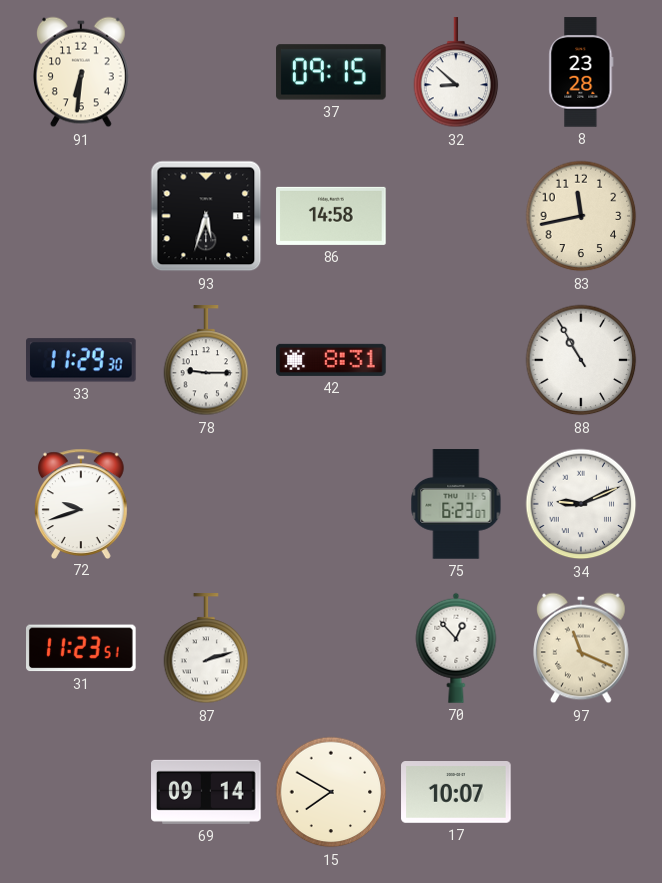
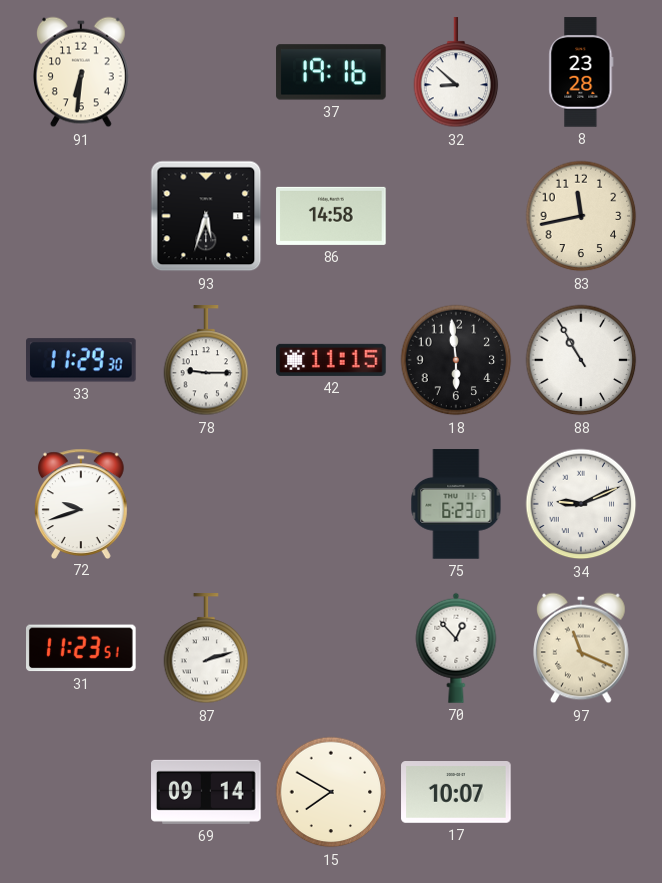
37: 09:15 -> 19:16
42: 8:31 -> 11:15
18: none -> 5:59
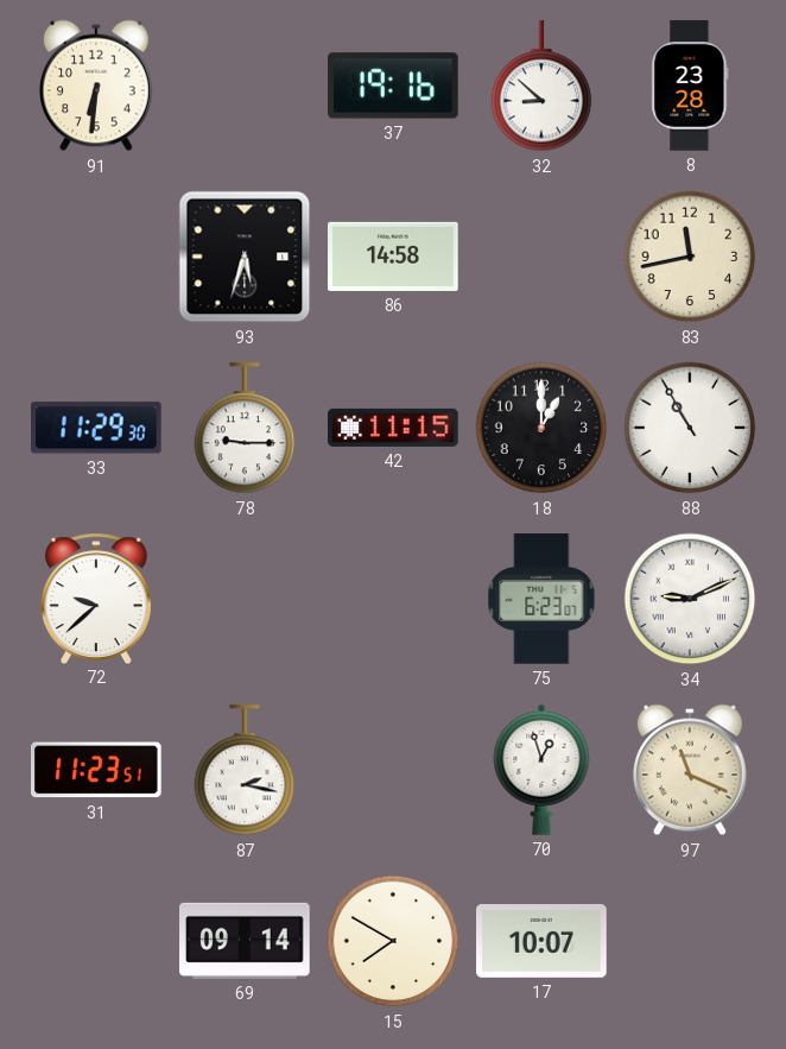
18: 5:59 -> 1:00
72: 9:42 -> 9:38
87: 2:12 -> 2:17
70: 12:53 -> 12:57
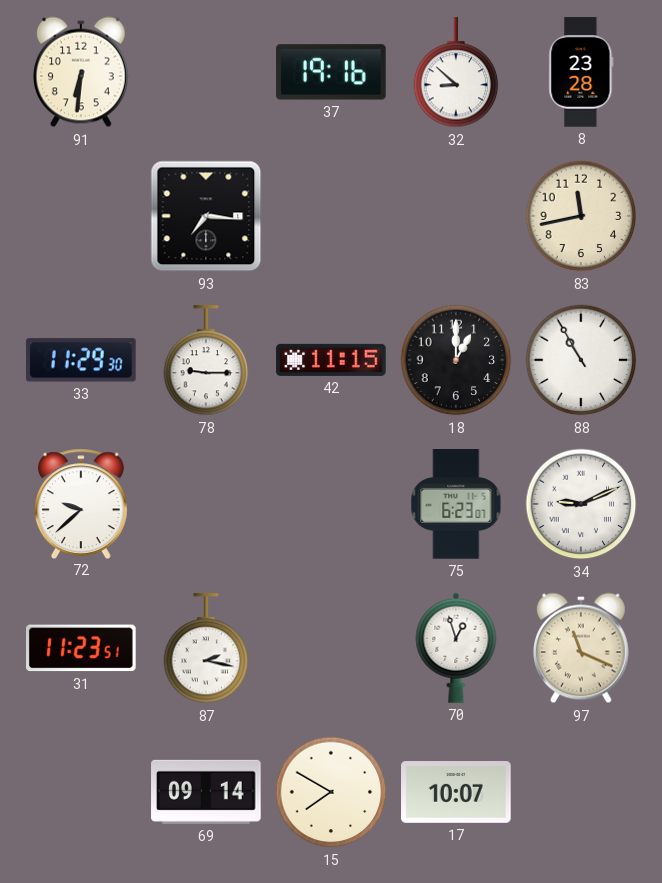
93: 5:33 -> 7:16
86: 14:58 -> none
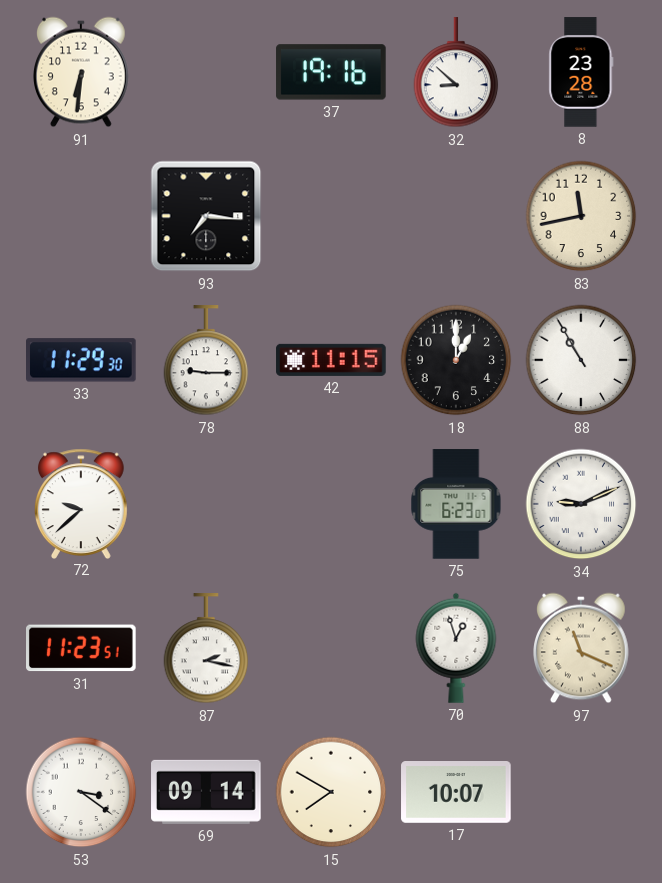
53: none -> 3:21
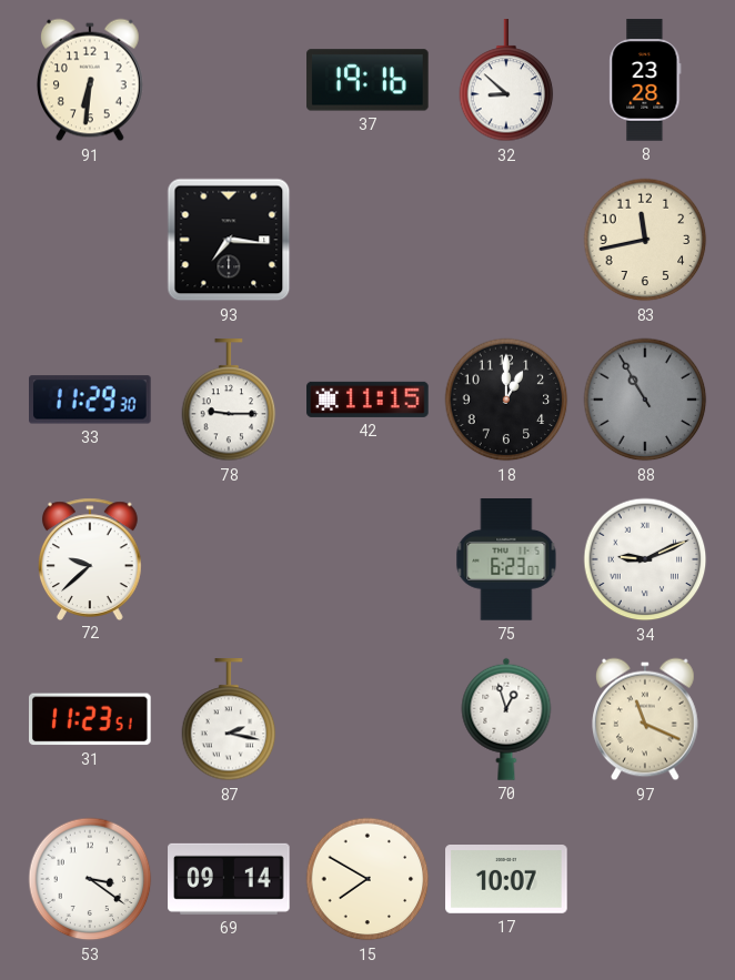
88 dial: white -> grey
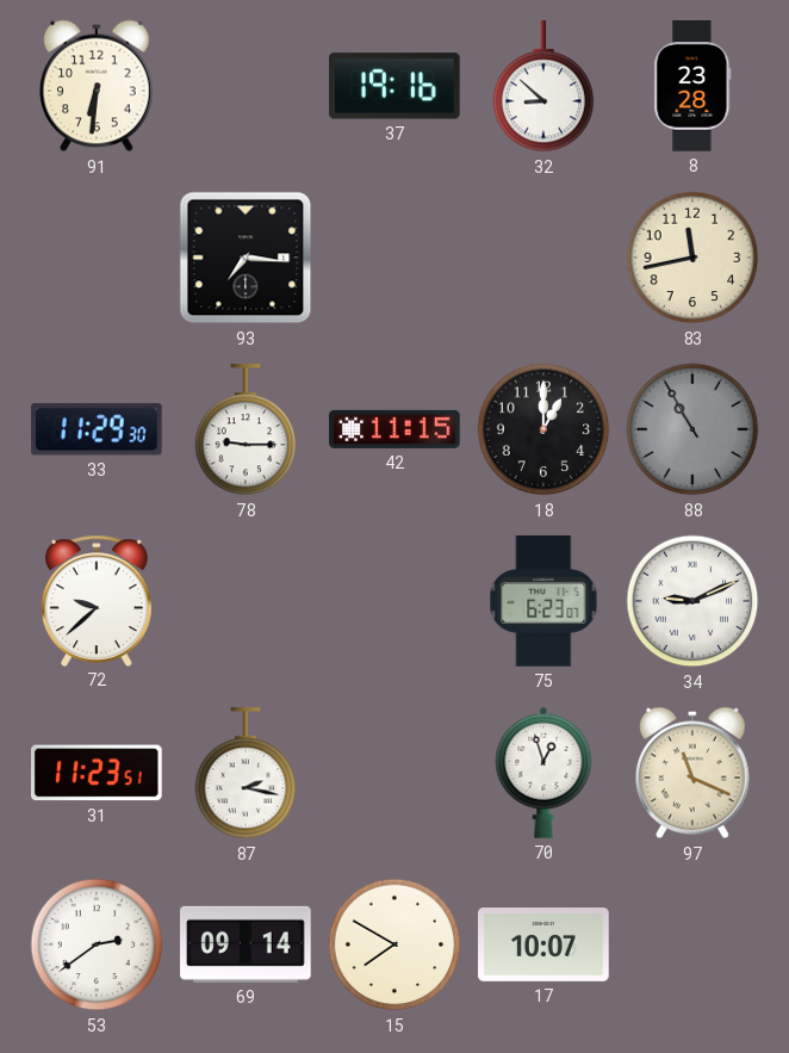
53: 3:21 -> 2:39
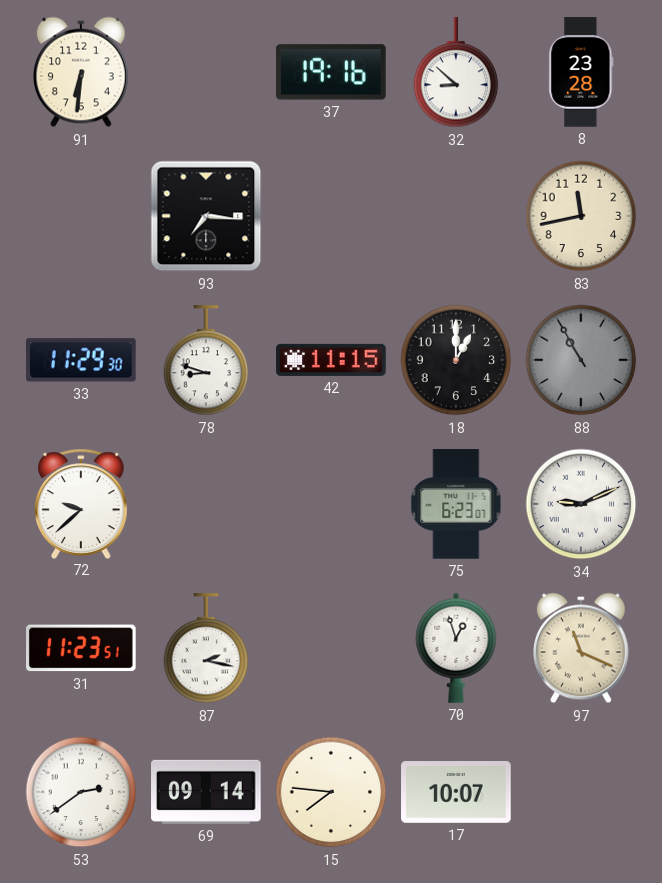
78: 9:15 -> 8:48
15: 7:50 -> 7:46
